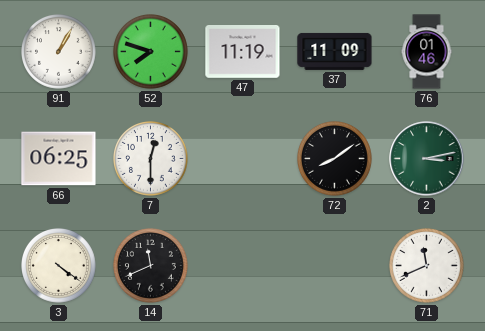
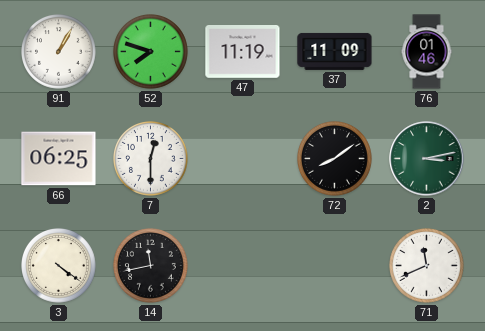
14: 11:41 -> 11:43
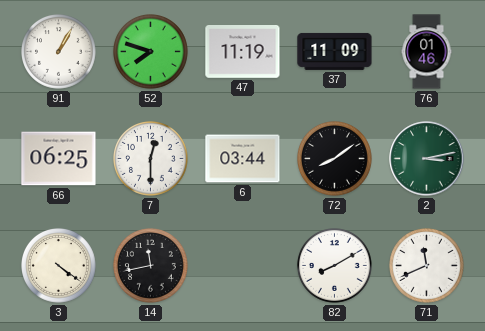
6: none -> 03:44
82: none -> 8:10
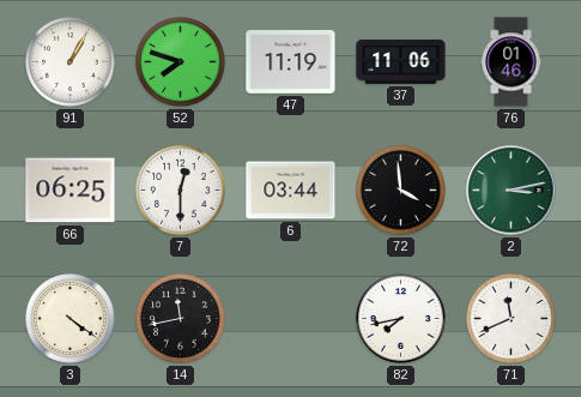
37: 11:09 -> 11:06
72: 8:09 -> 3:59
82: 8:10 -> 7:43
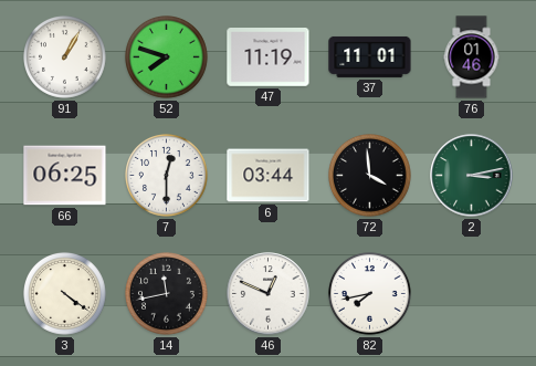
37: 11:06 -> 11:01
46: none -> 12:49
71: 11:41 -> none
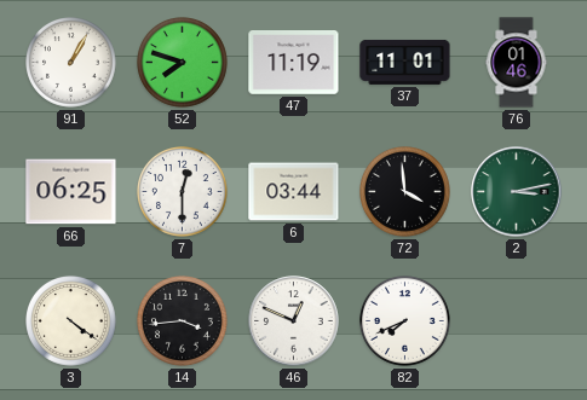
14: 11:43 -> 3:44
82: 7:43 -> 7:41
